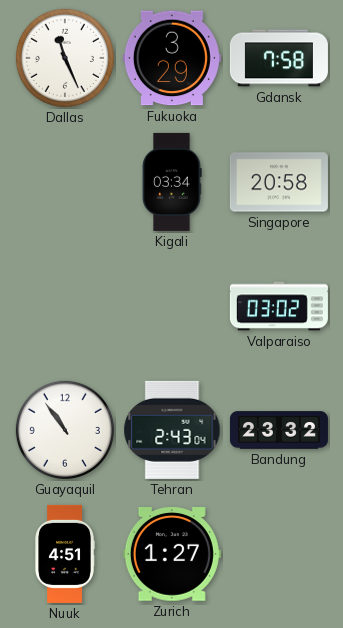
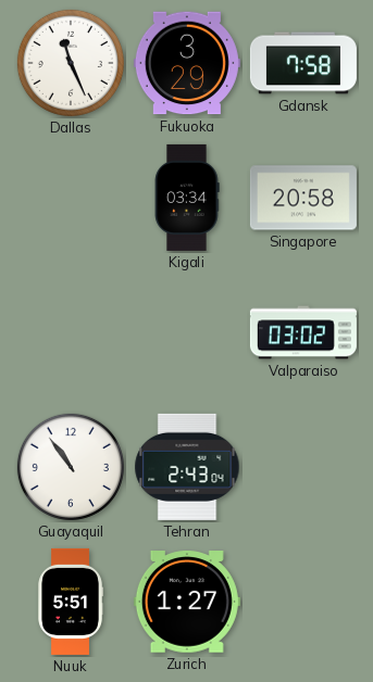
Bandung: 23:32 -> none
Nuuk: 4:51 -> 5:51
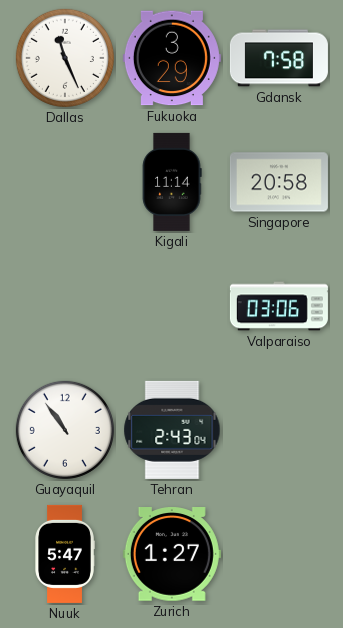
Kigali: 03:34 -> 11:14
Valparaiso: 03:02 -> 03:06
Nuuk: 5:51 -> 5:47
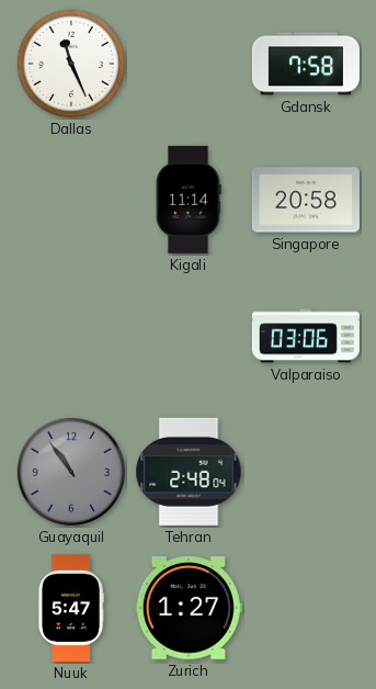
Fukuoka: 3:29 -> none
Guayaquil dial: white -> grey
Tehran: 2:43 -> 2:48
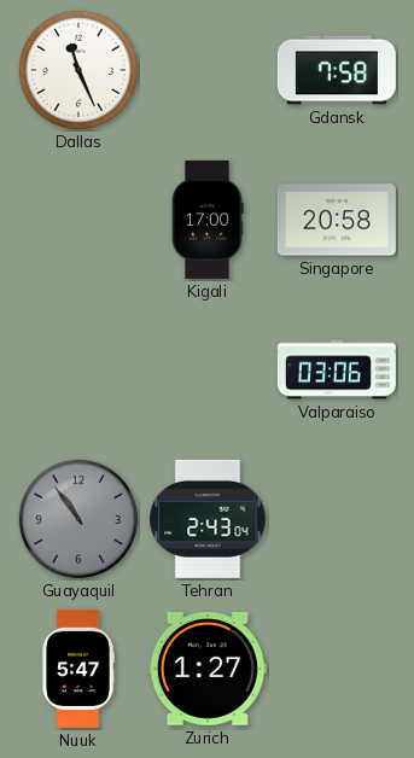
Kigali: 11:14 -> 17:00
Tehran: 2:48 -> 2:43
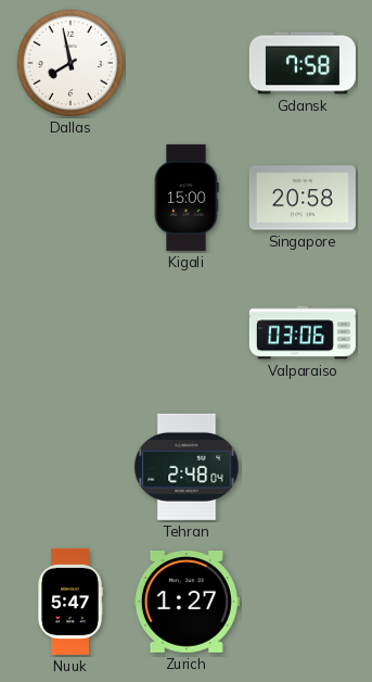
Dallas: 11:26 -> 7:58
Kigali: 17:00 -> 15:00
Guayaquil: 10:54 -> none
Tehran: 2:43 -> 2:48
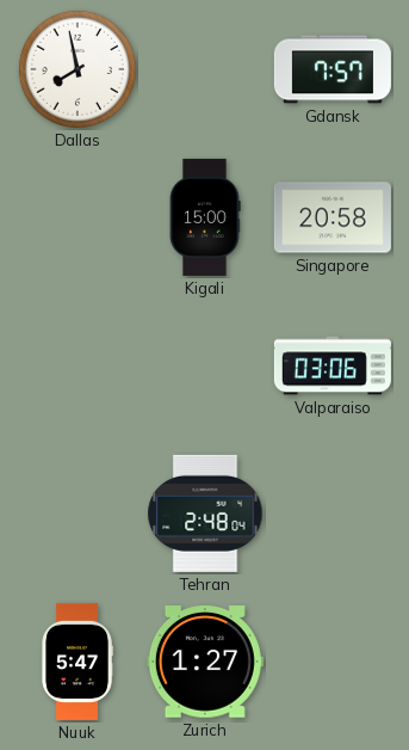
Gdansk: 7:58 -> 7:57
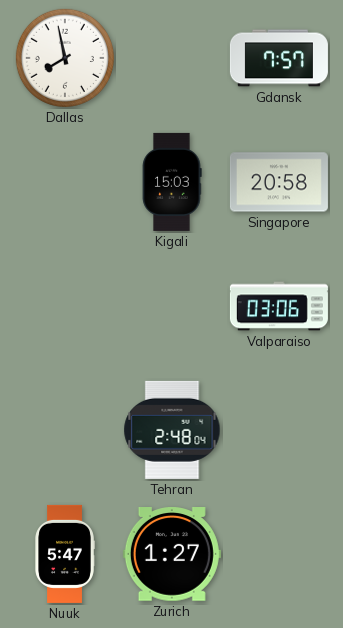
Kigali: 15:00 -> 15:03
